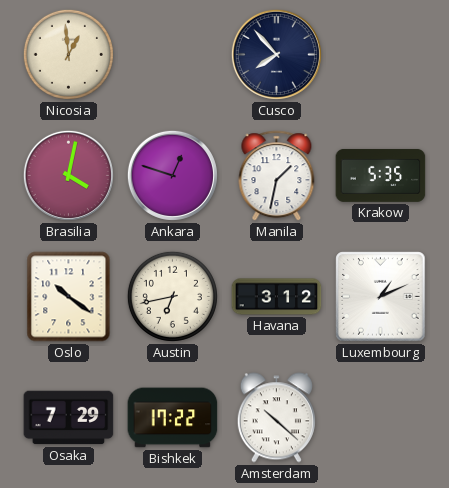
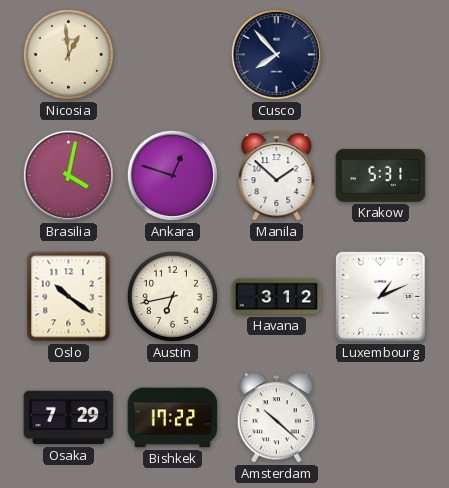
Manila: 1:32 -> 1:52
Krakow: 5:35 -> 5:31
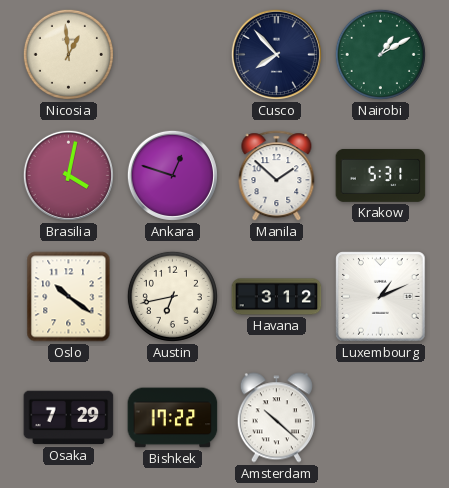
Nairobi: none -> 1:10
